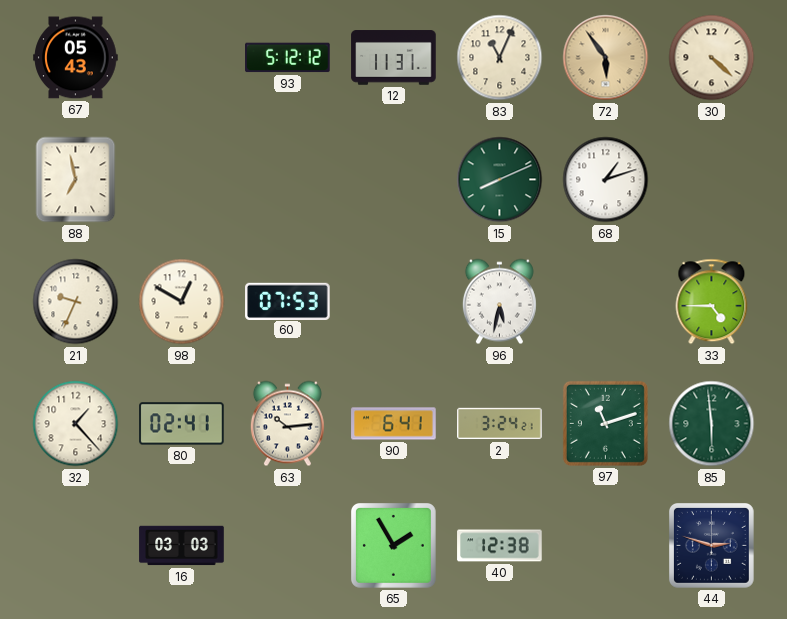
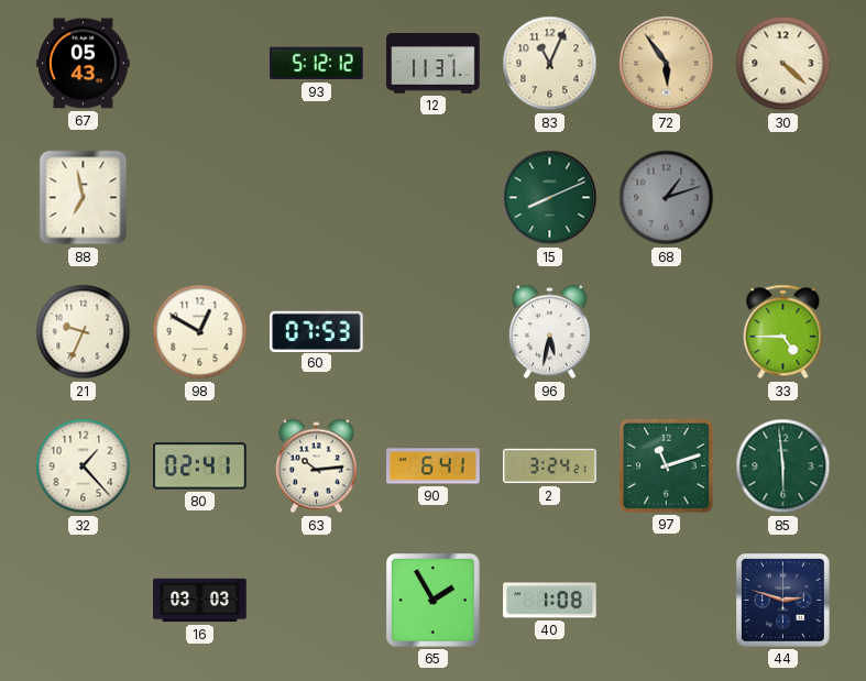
68 dial: white -> grey
40: 12:38 -> 1:08
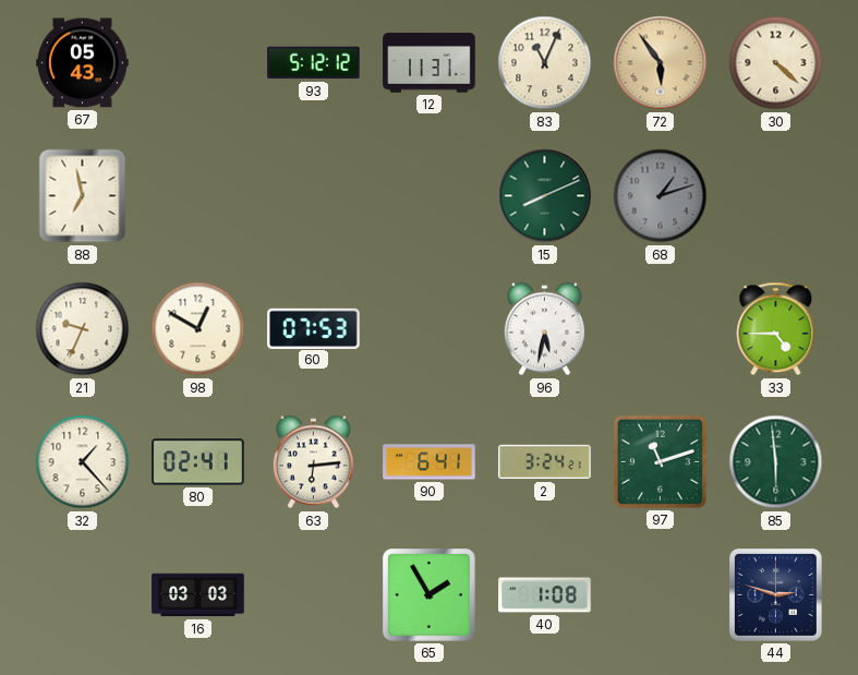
63: 10:14 -> 6:14
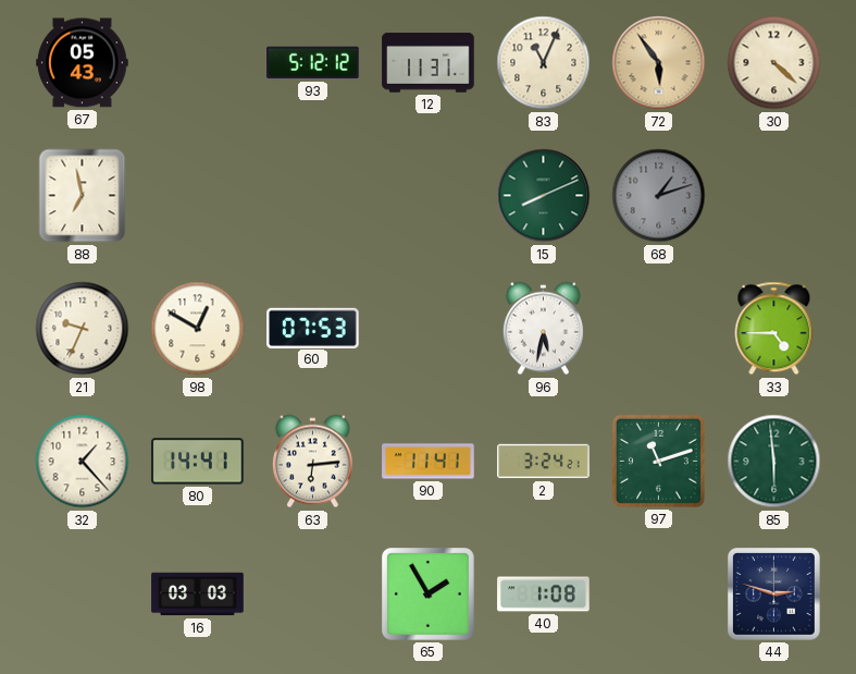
80: 02:41 -> 14:41
90: 6:41 -> 11:41
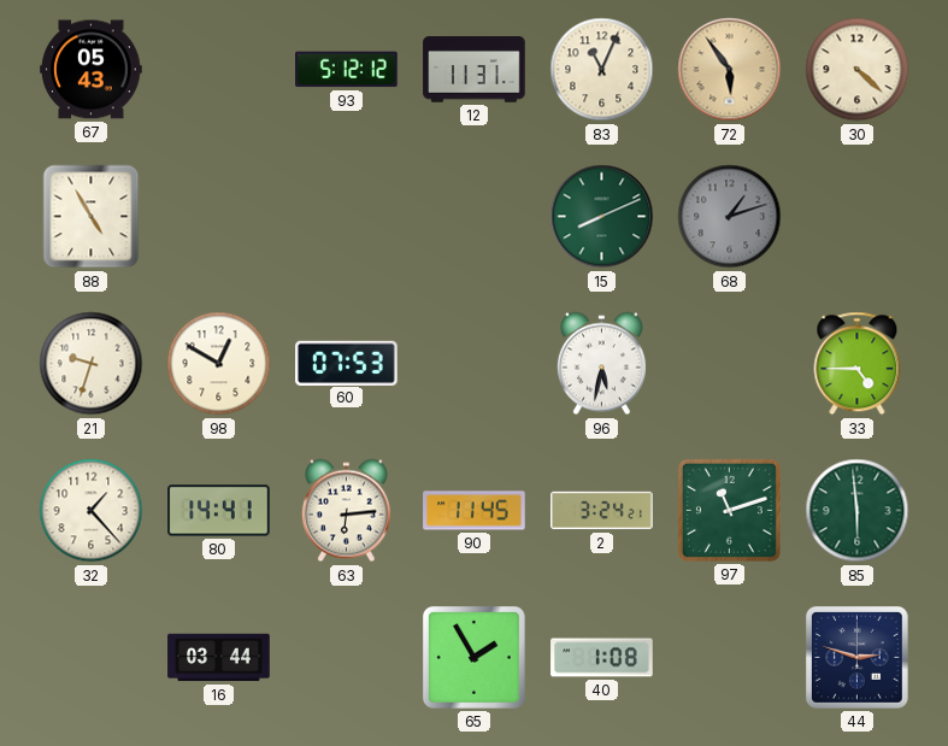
88: 6:58 -> 4:55
21: 9:34 -> 9:33
90: 11:41 -> 11:45
16: 03:03 -> 03:44
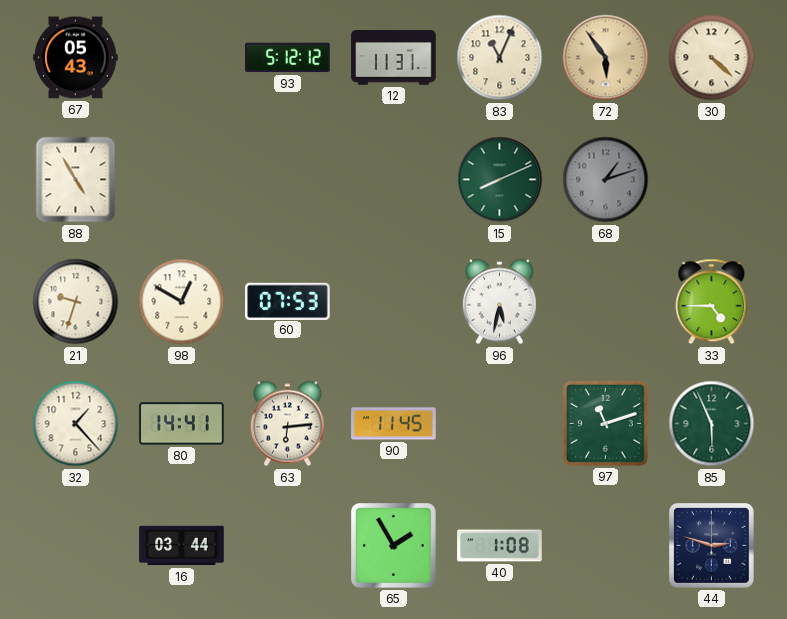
2: 3:24 -> none
85: 5:59 -> 5:56
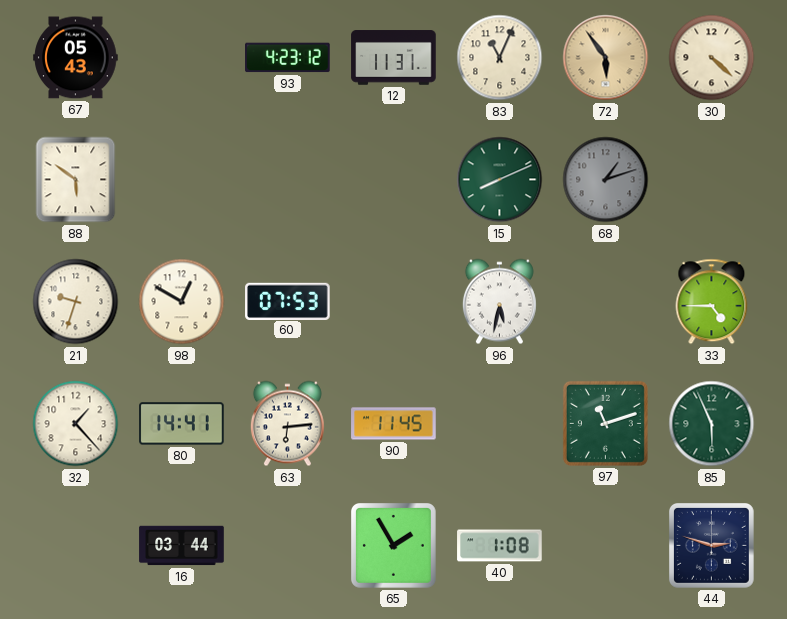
93: 5:12 -> 4:23
88: 4:55 -> 5:51
